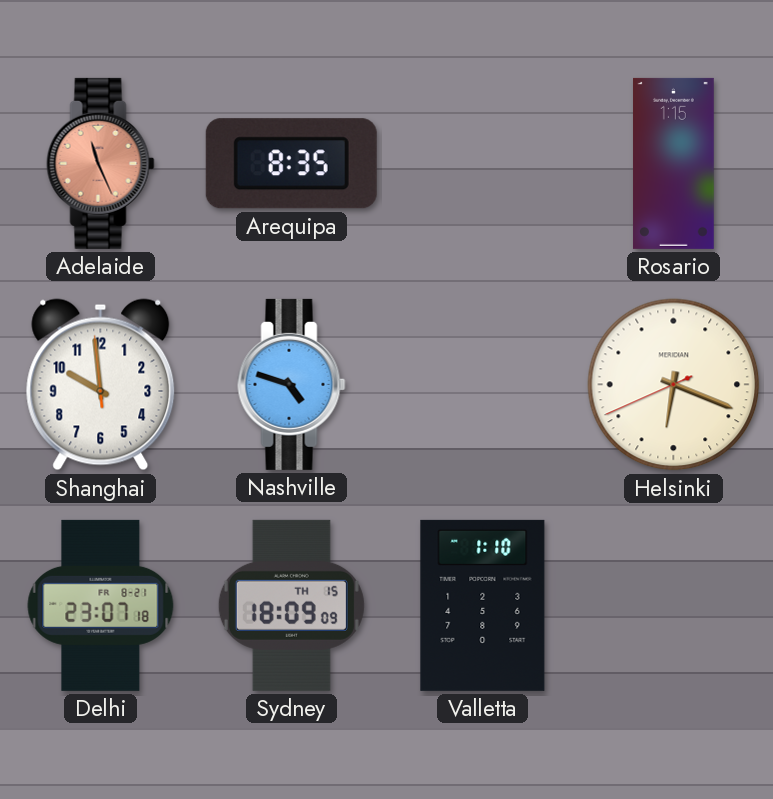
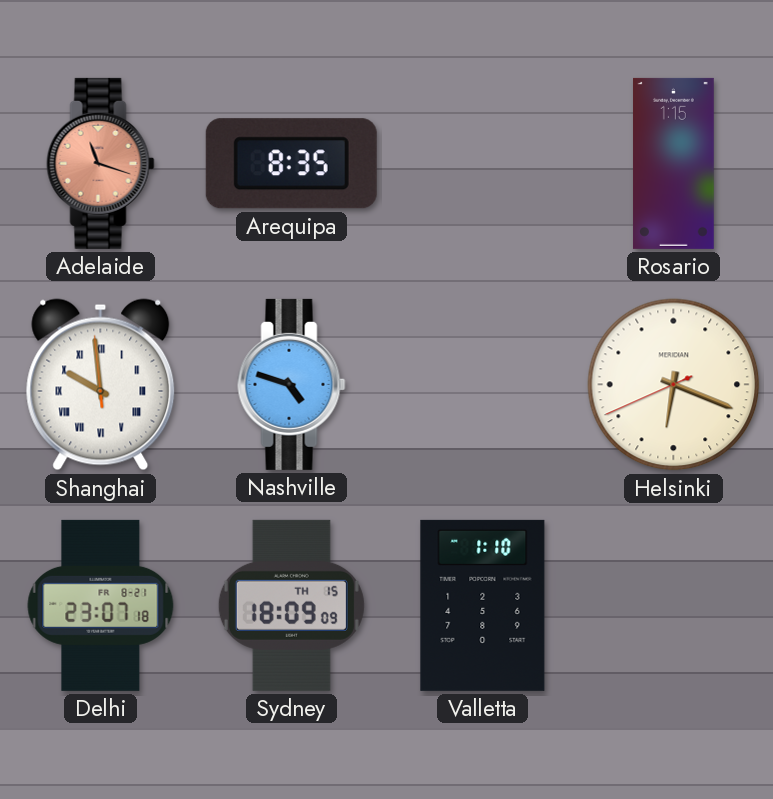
Adelaide: 11:26 -> 11:18
Shanghai numerals: Arabic -> Roman
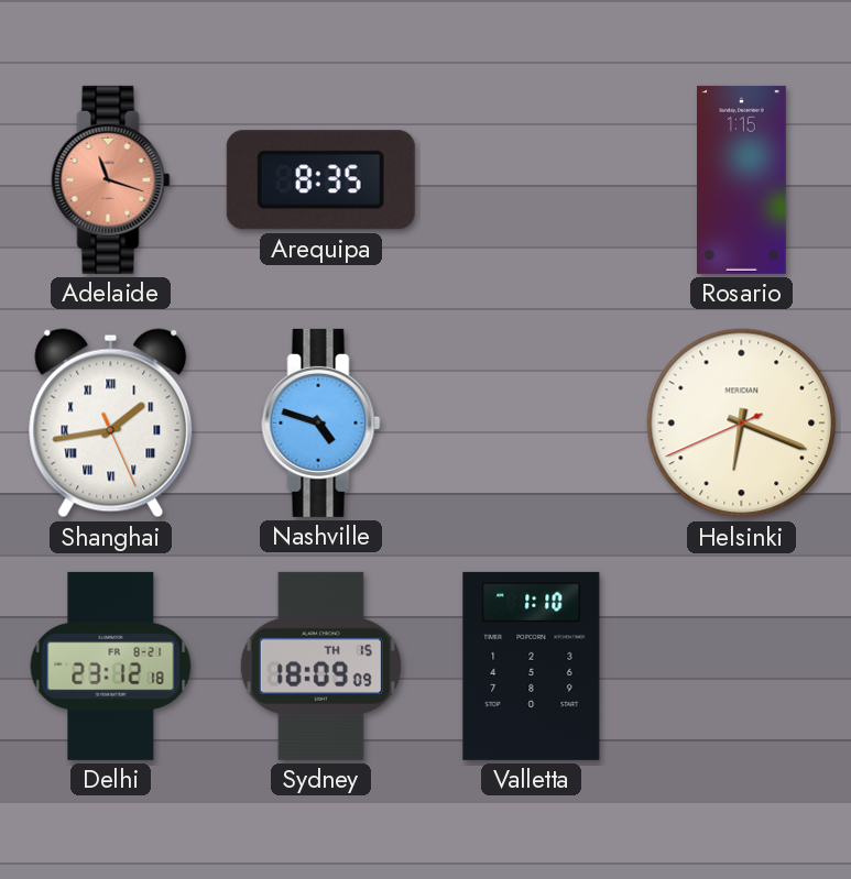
Shanghai: 9:58 -> 1:43
Delhi: 23:07 -> 23:12
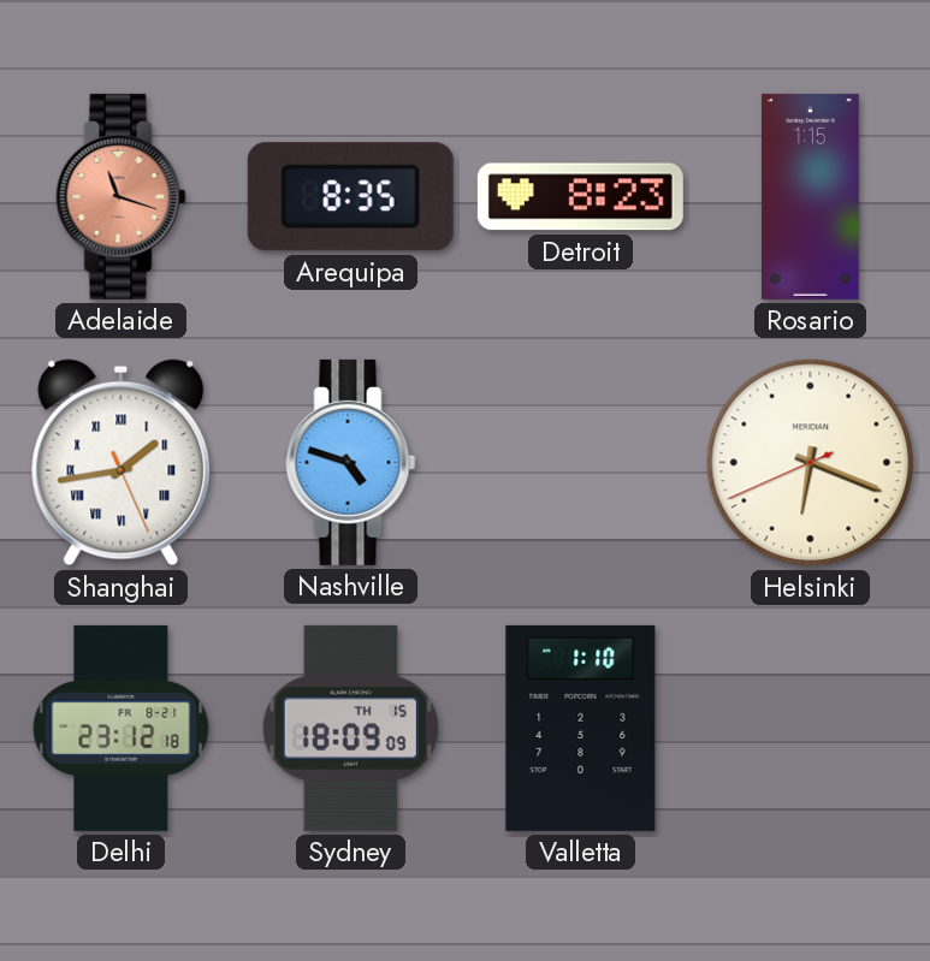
Detroit: none -> 8:23
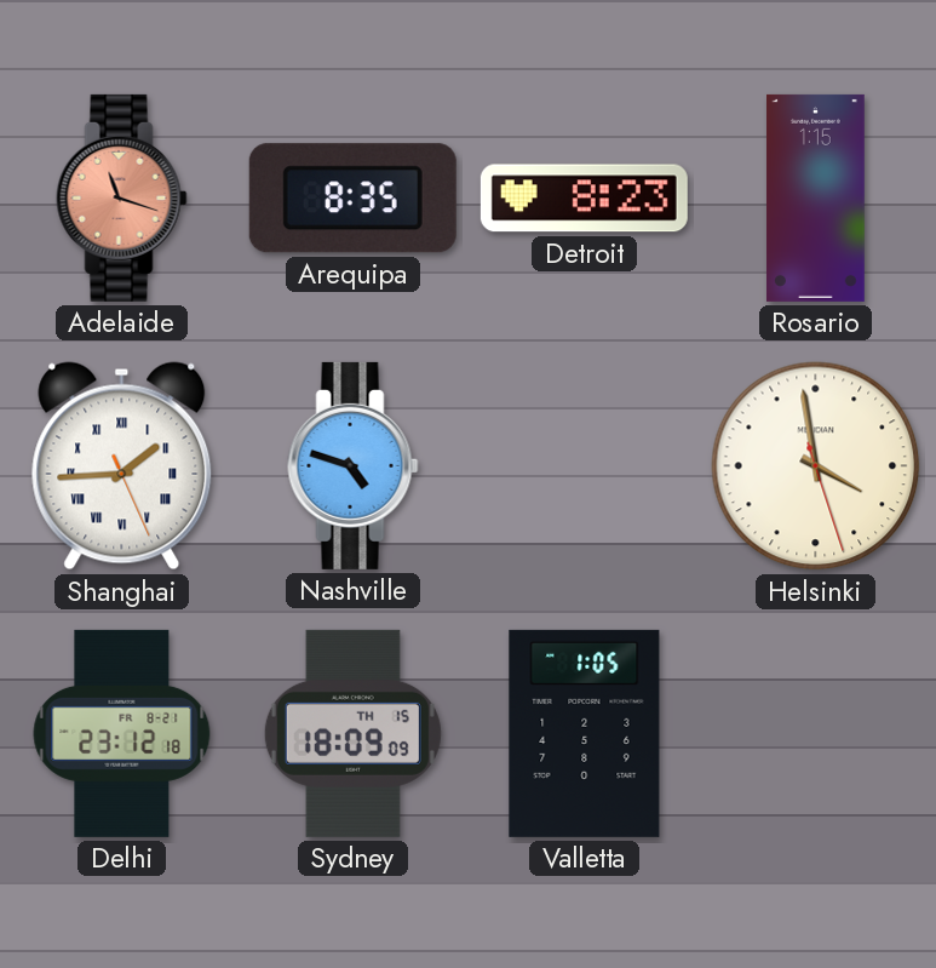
Shanghai: 1:43 -> 1:44
Helsinki: 6:18 -> 3:58
Valletta: 1:10 -> 1:05
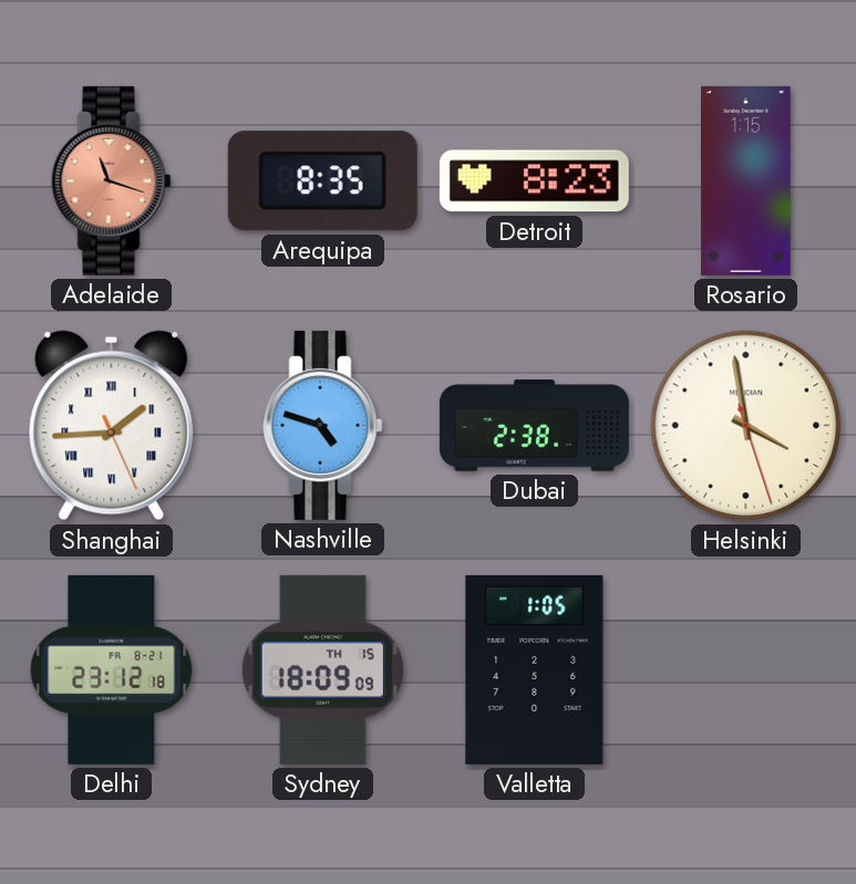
Dubai: none -> 2:38
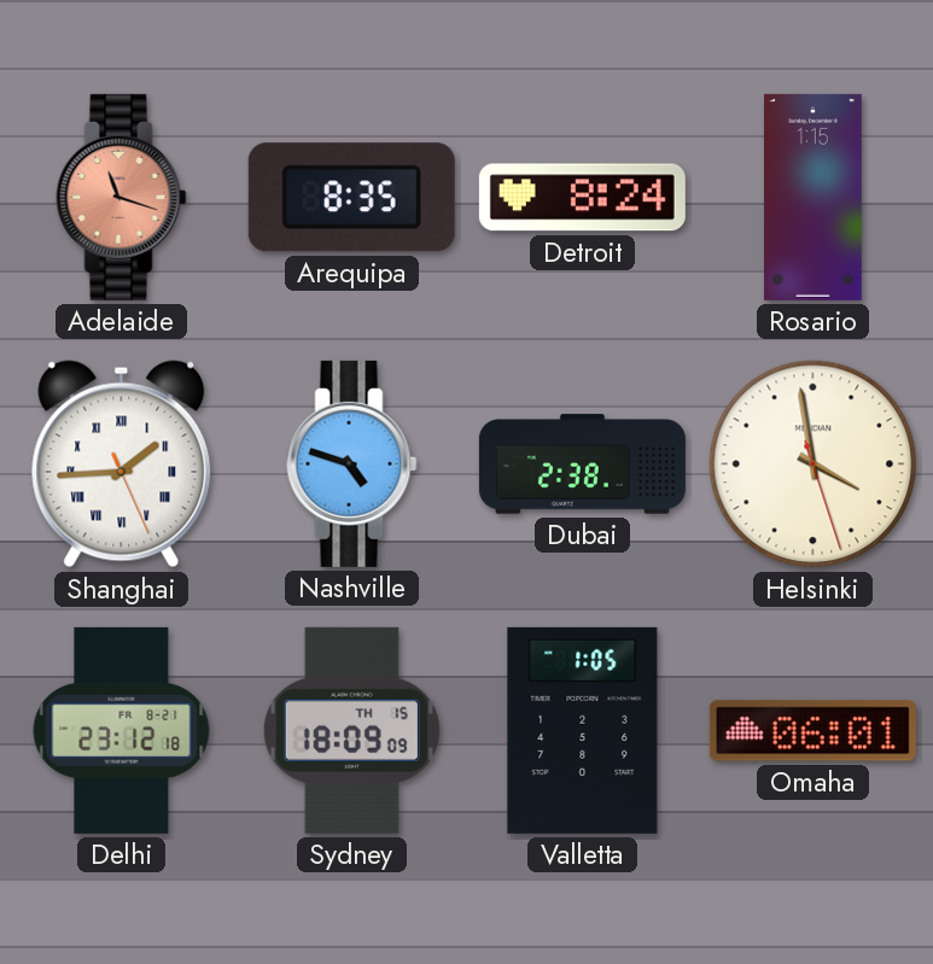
Detroit: 8:23 -> 8:24
Omaha: none -> 06:01
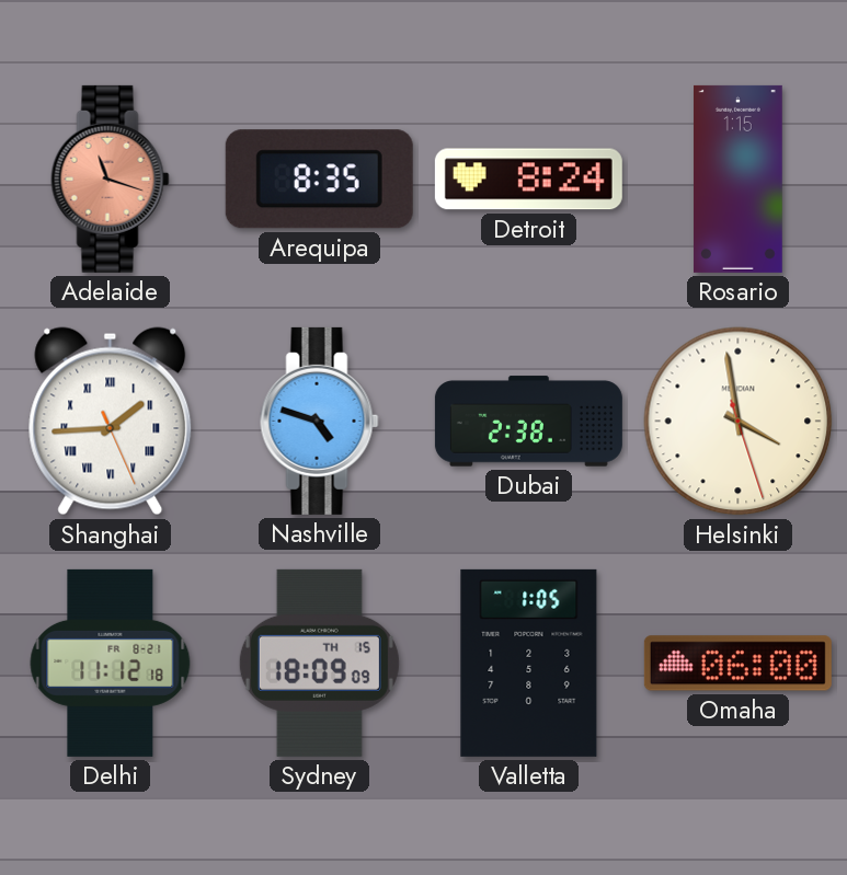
Delhi: 23:12 -> 11:12
Omaha: 06:01 -> 06:00
